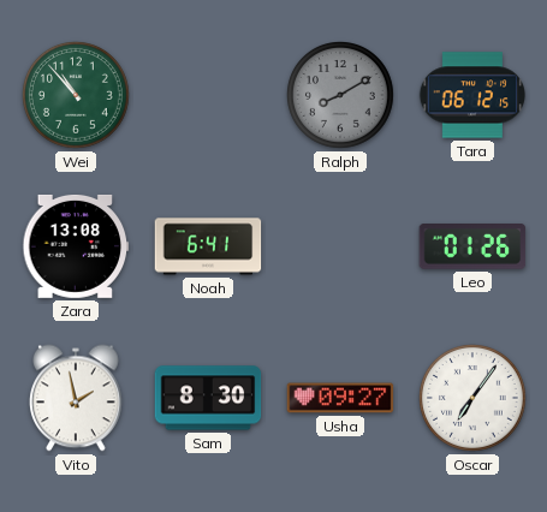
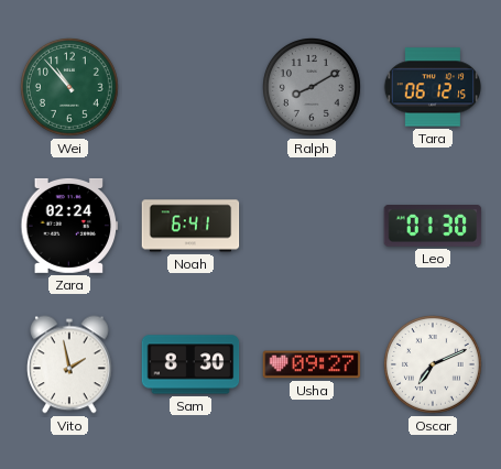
Zara: 13:08 -> 02:24
Leo: 01:26 -> 01:30
Oscar: 7:06 -> 7:11
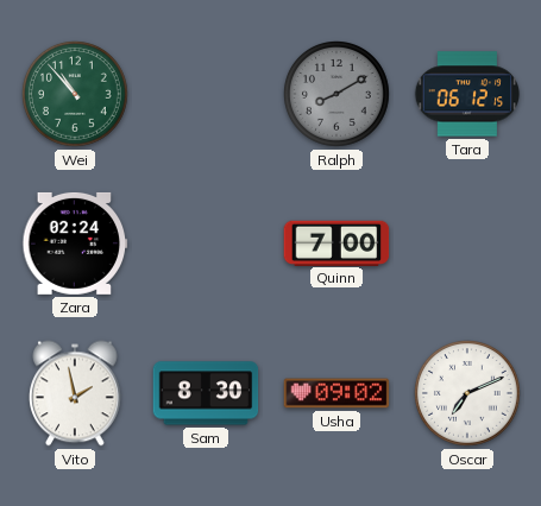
Noah: 6:41 -> none
Quinn: none -> 7:00
Leo: 01:30 -> none
Usha: 09:27 -> 09:02
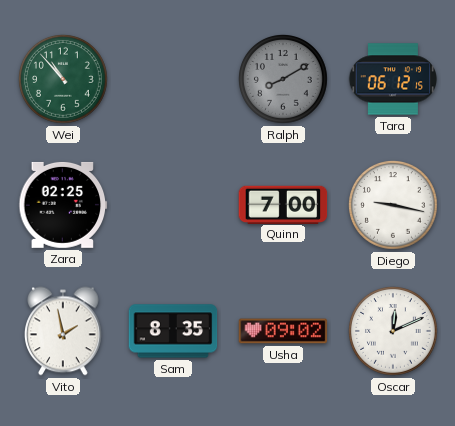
Zara: 02:24 -> 02:25
Diego: none -> 9:17
Sam: 8:30 -> 8:35
Oscar: 7:11 -> 12:11
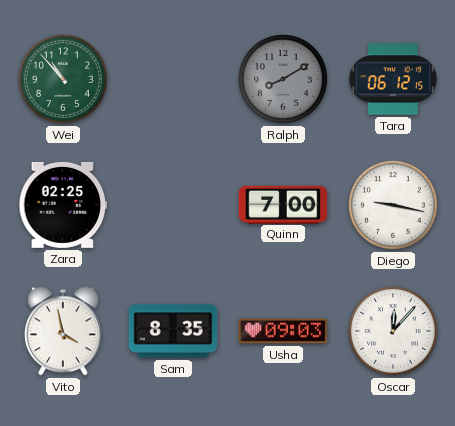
Vito: 1:58 -> 3:58
Usha: 09:02 -> 09:03
Oscar: 12:11 -> 12:07
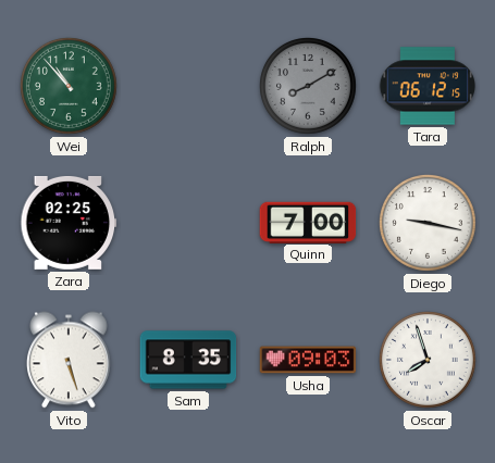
Vito: 3:58 -> 5:27
Oscar: 12:07 -> 7:57
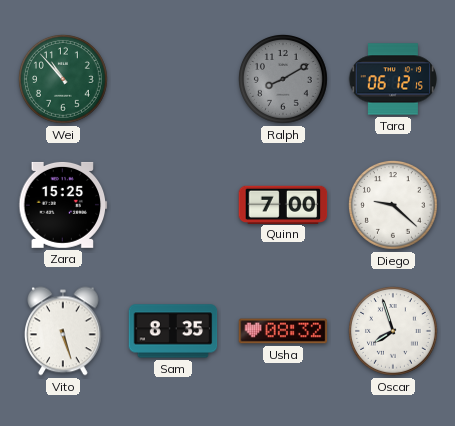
Zara: 02:25 -> 15:25
Diego: 9:17 -> 9:22
Usha: 09:03 -> 08:32
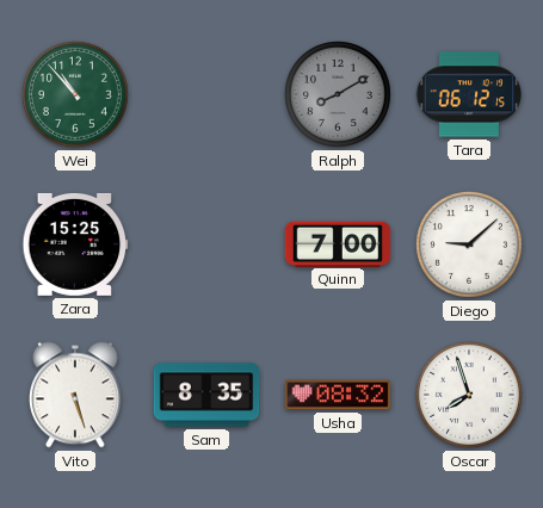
Diego: 9:22 -> 9:08
